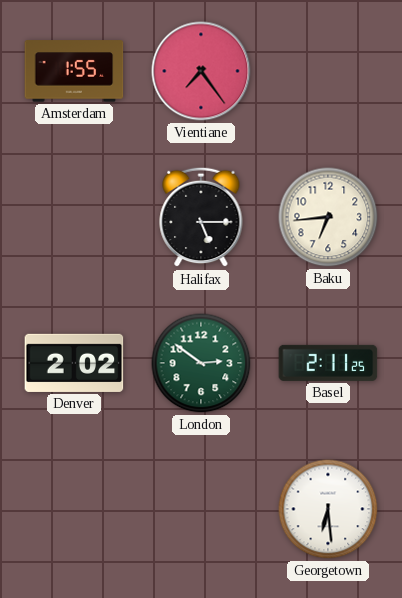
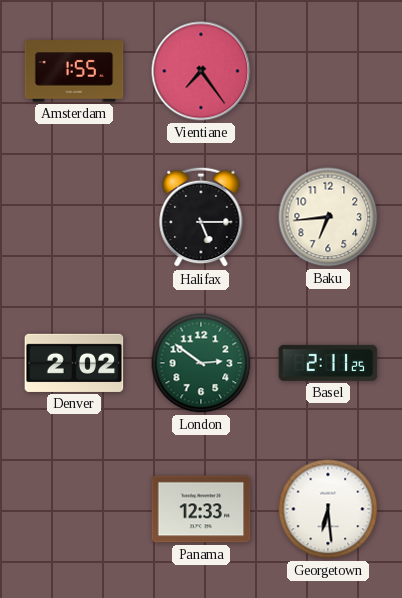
Panama: none -> 12:33
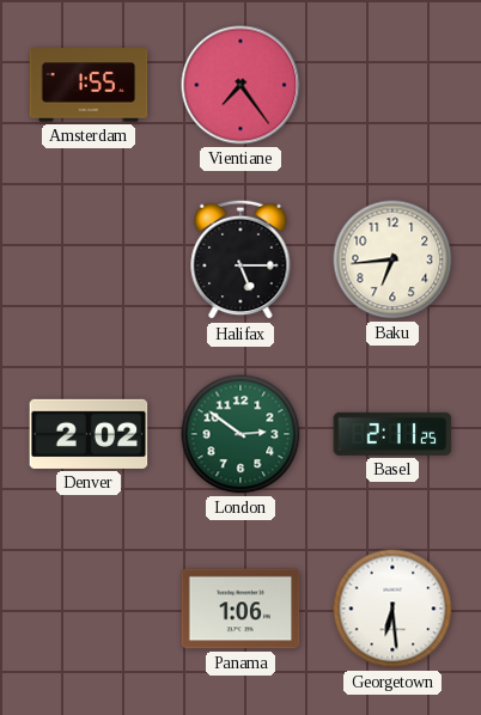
Panama: 12:33 -> 1:06
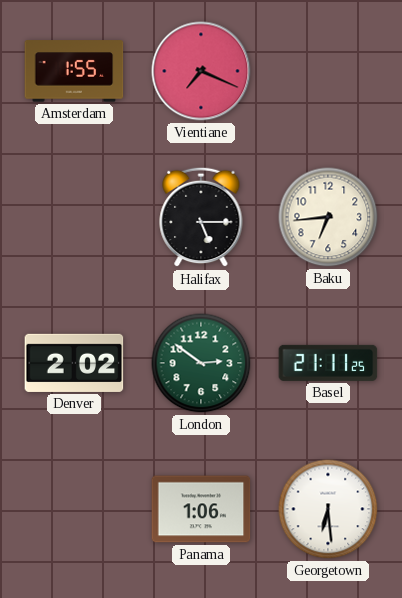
Vientiane: 7:24 -> 7:19
Basel: 2:11 -> 21:11
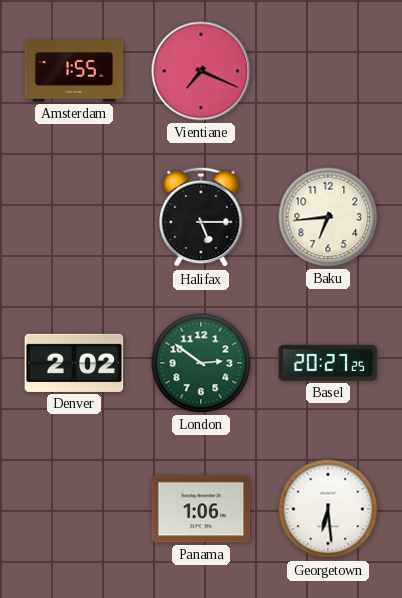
Basel: 21:11 -> 20:27
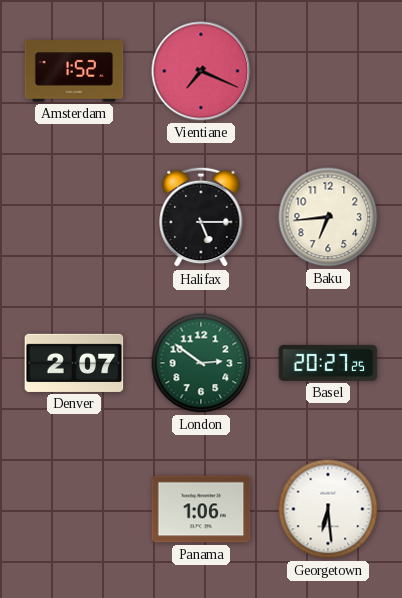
Amsterdam: 1:55 -> 1:52
Denver: 2:02 -> 2:07
